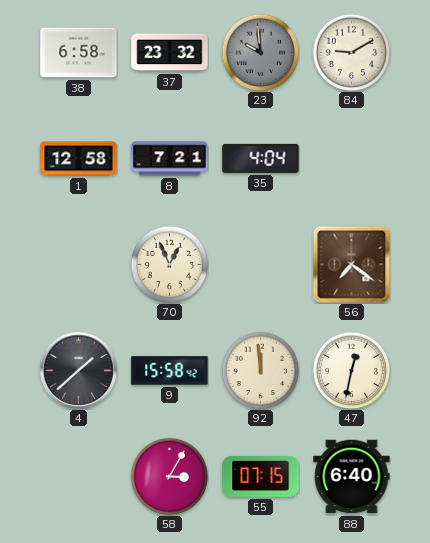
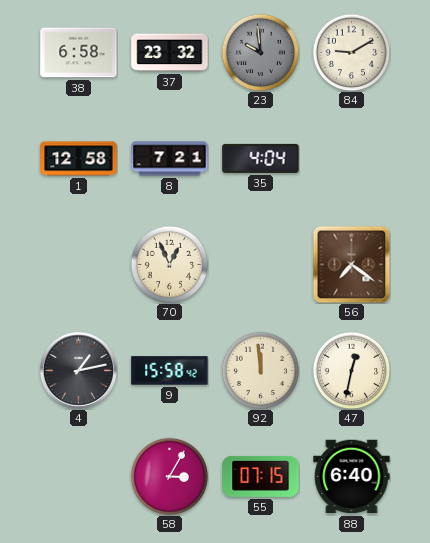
4: 1:38 -> 1:13
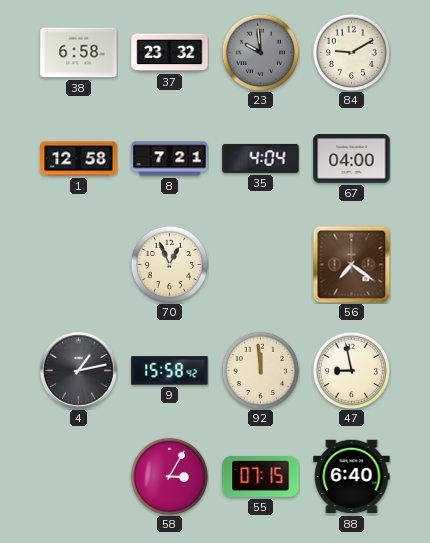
67: none -> 04:00
47: 12:32 -> 8:58
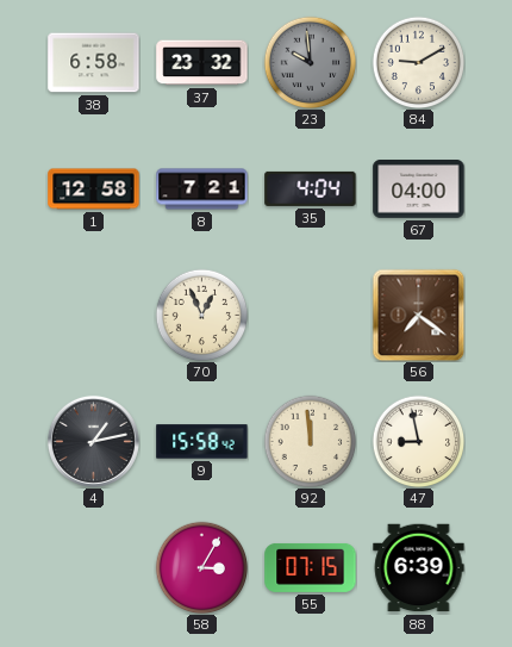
88: 6:40 -> 6:39
